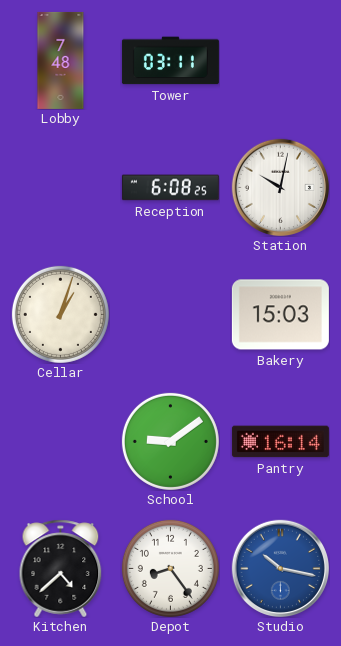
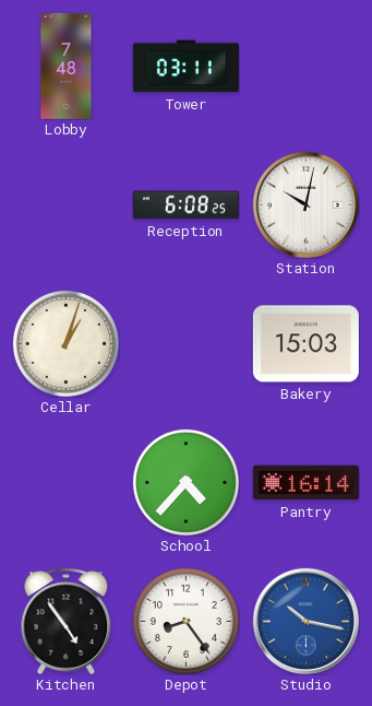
School: 9:09 -> 4:37
Kitchen: 4:38 -> 4:54
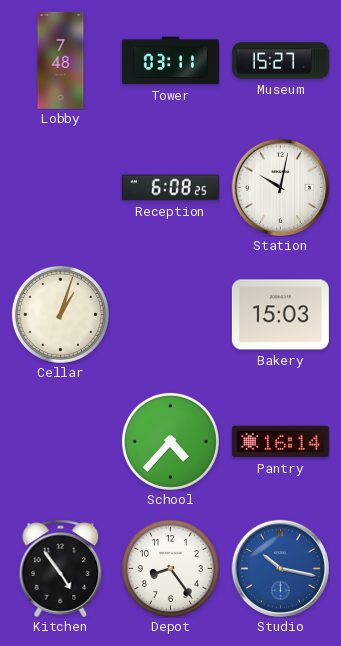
Museum: none -> 15:27
